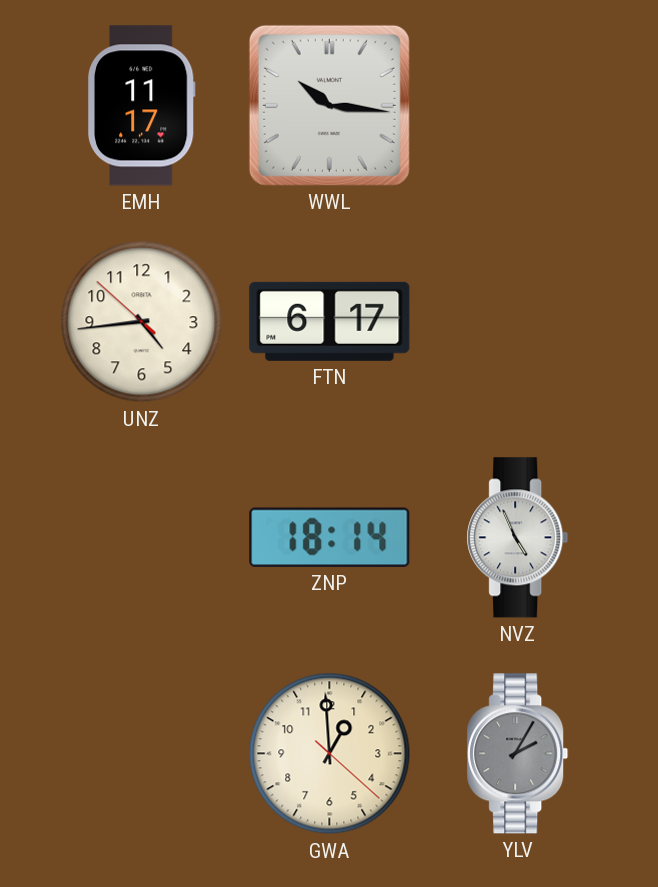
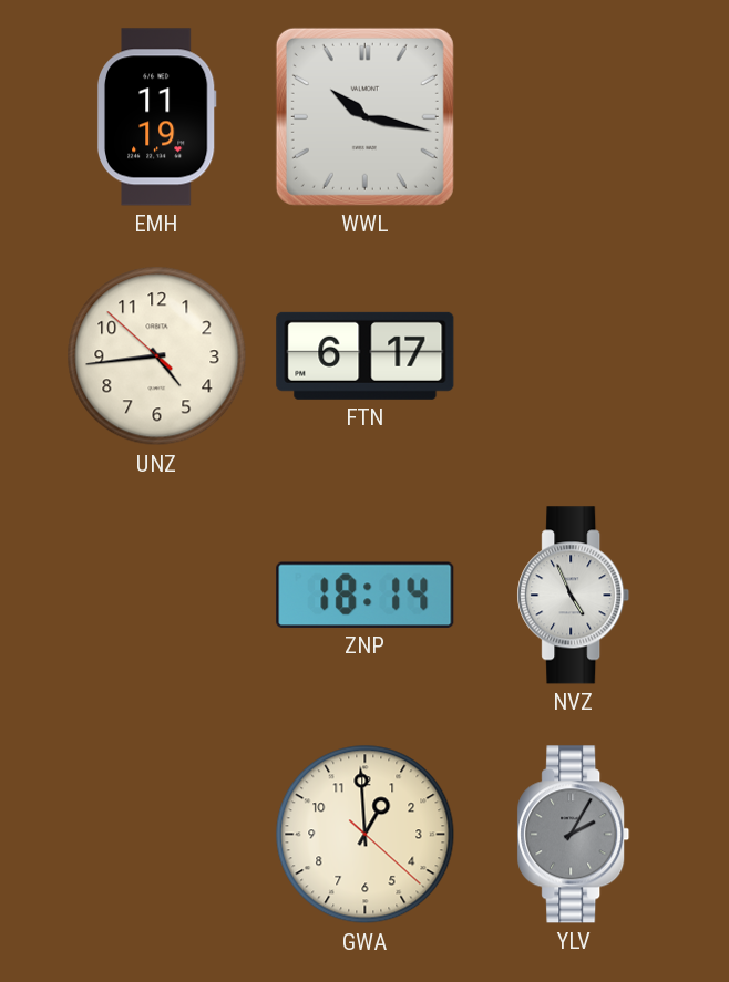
EMH: 11:17 -> 11:19
WWL: 10:16 -> 10:17
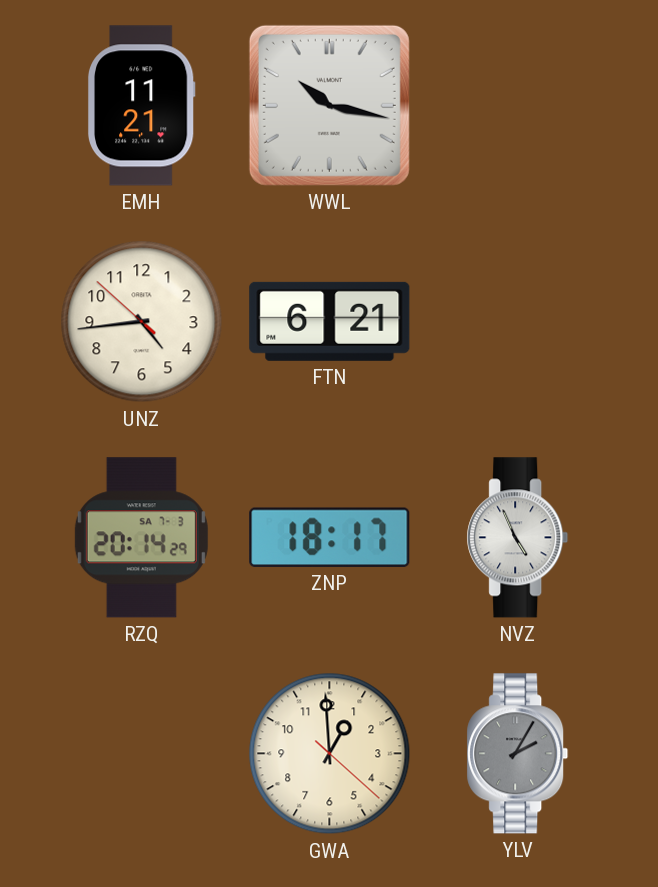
EMH: 11:19 -> 11:21
FTN: 6:17 -> 6:21
RZQ: none -> 20:14
ZNP: 18:14 -> 18:17
